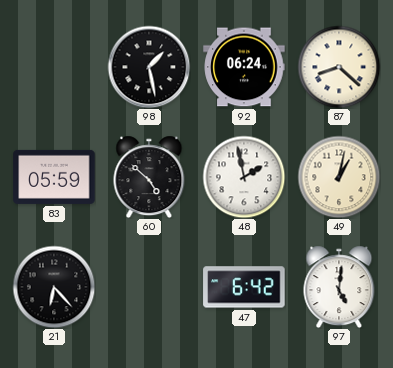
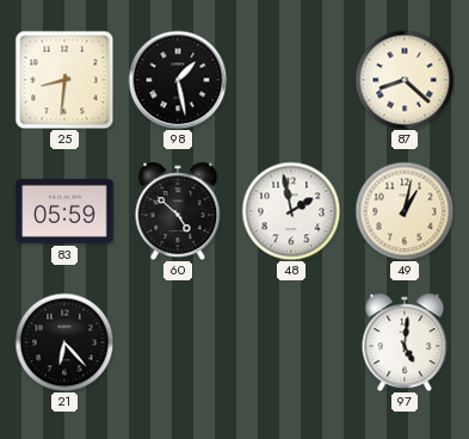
25: none -> 8:31
92: 06:24 -> none
47: 6:42 -> none
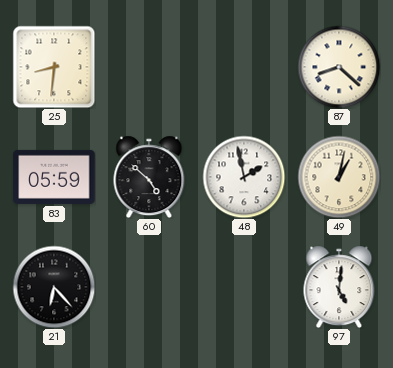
98: 1:28 -> none
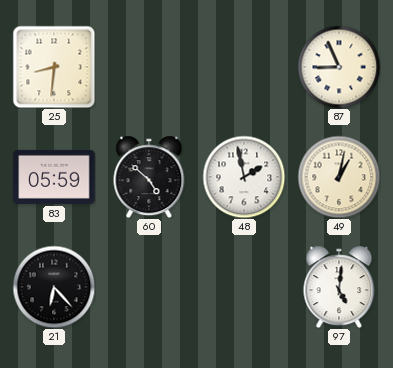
87: 8:22 -> 8:56
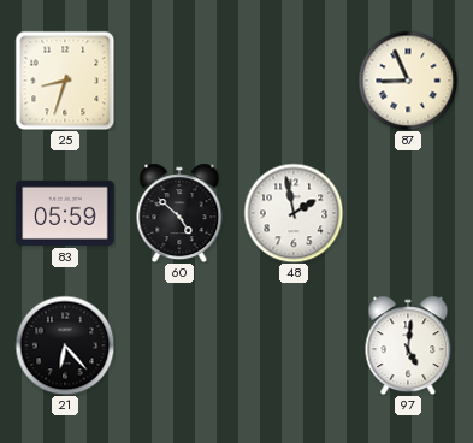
25: 8:31 -> 8:33
49: 1:02 -> none
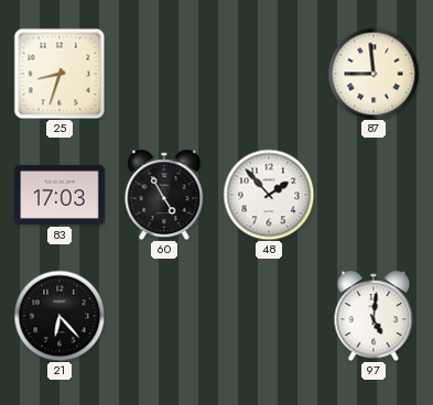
87: 8:56 -> 8:59
83: 05:59 -> 17:03
60: 4:52 -> 4:55
48: 1:58 -> 1:53
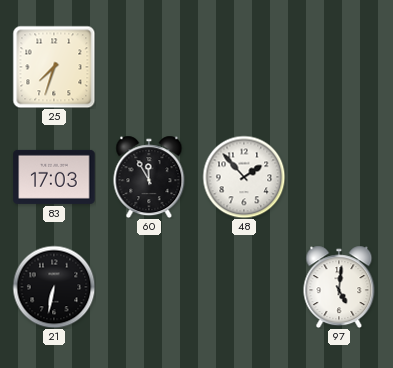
25: 8:33 -> 7:33
87: 8:59 -> none
60: 4:55 -> 11:55
21: 6:23 -> 6:32
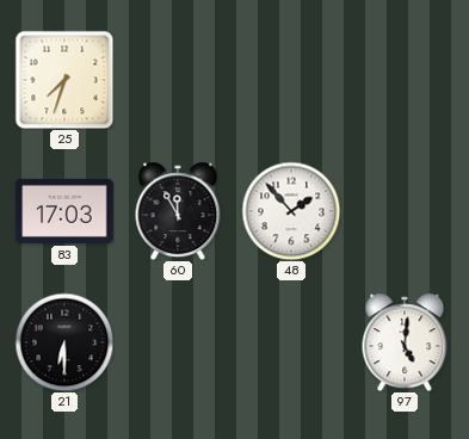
21: 6:32 -> 6:30
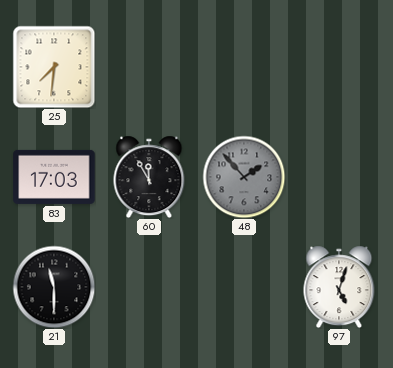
25: 7:33 -> 7:31
48 dial: white -> grey
21: 6:30 -> 11:30
97: 5:01 -> 5:03
